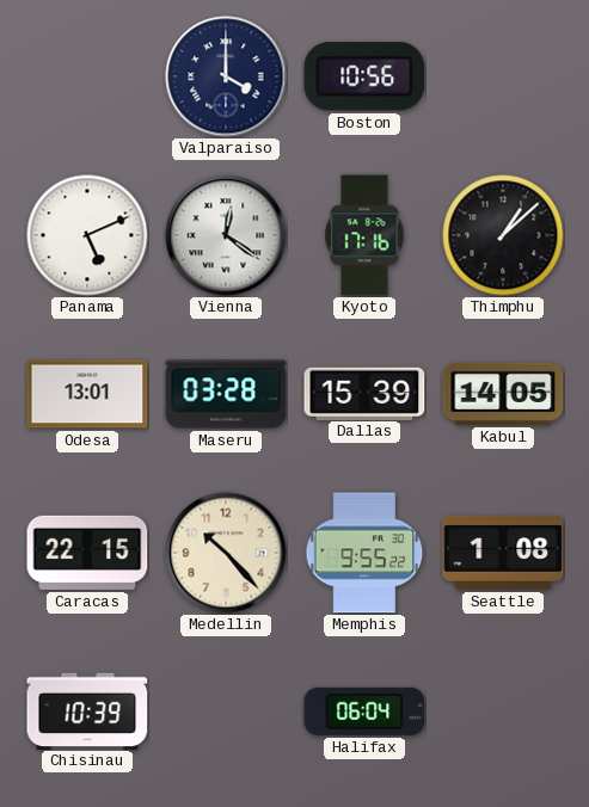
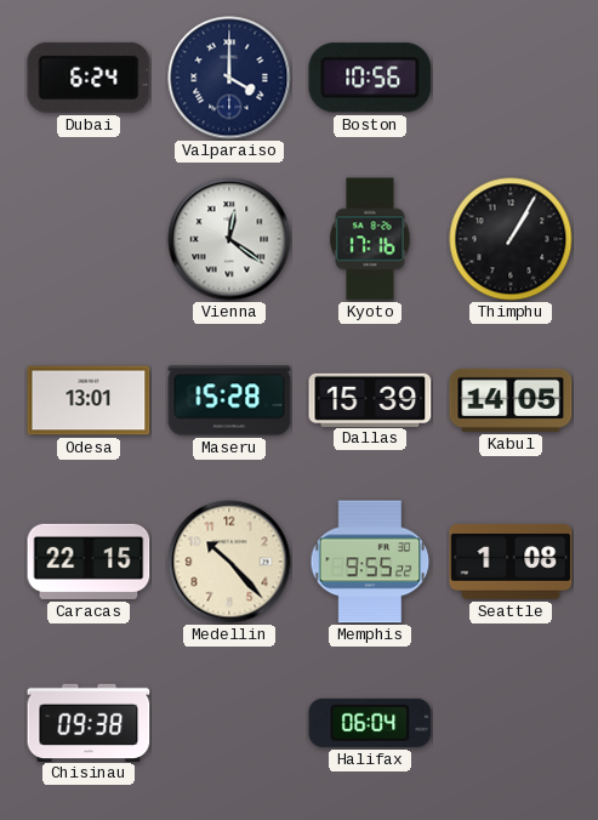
Dubai: none -> 6:24
Panama: 5:11 -> none
Thimphu: 1:08 -> 1:05
Maseru: 03:28 -> 15:28
Chisinau: 10:39 -> 09:38
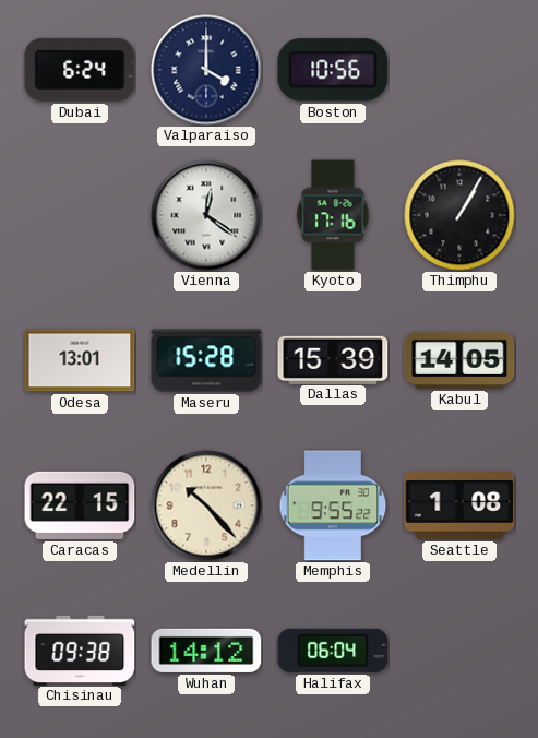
Wuhan: none -> 14:12
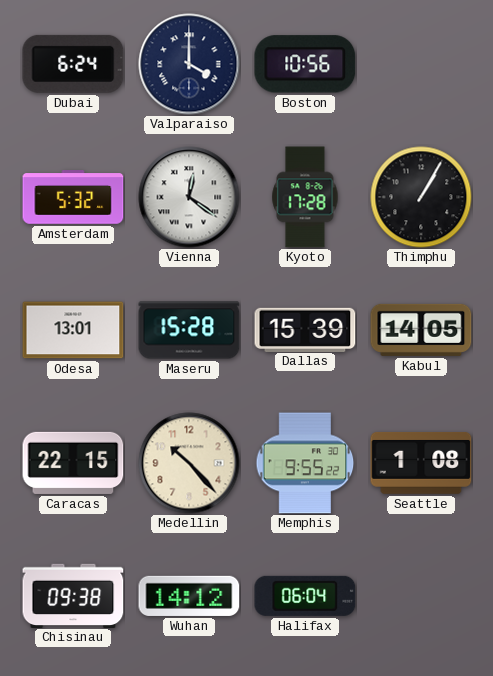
Amsterdam: none -> 5:32
Kyoto: 17:16 -> 17:28
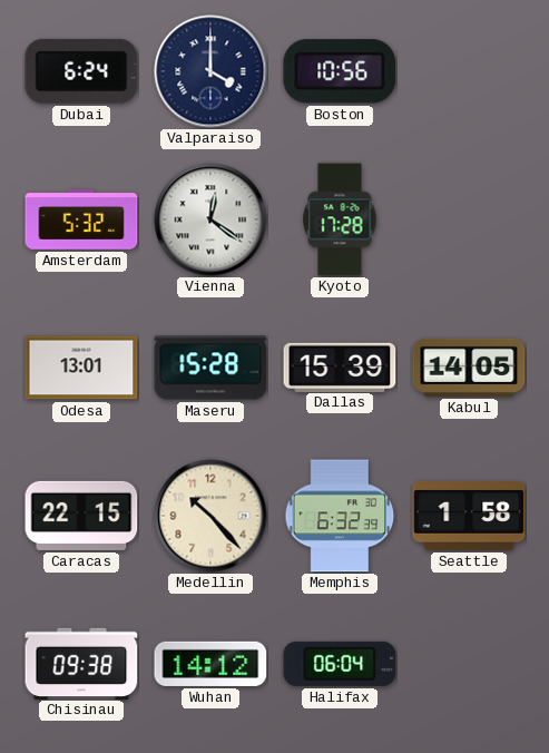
Thimphu: 1:05 -> none
Memphis: 9:55 -> 6:32
Seattle: 1:08 -> 1:58
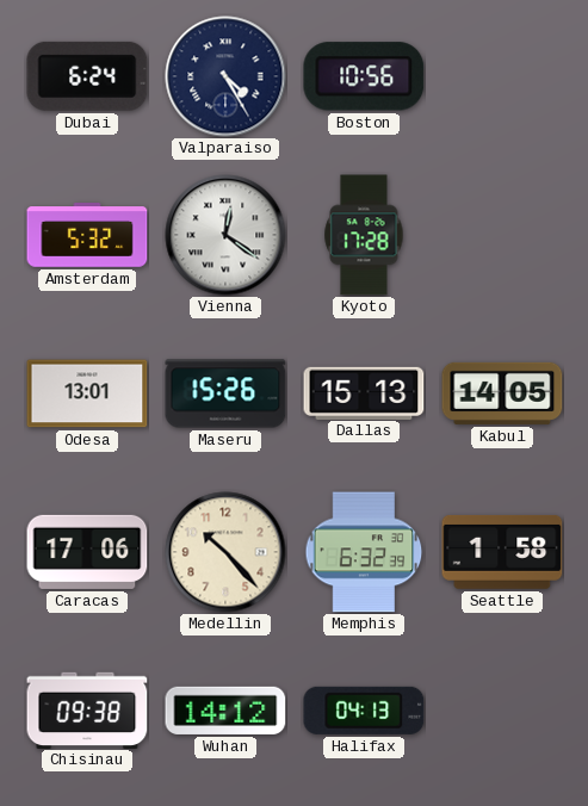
Valparaiso: 4:00 -> 4:25
Maseru: 15:28 -> 15:26
Dallas: 15:39 -> 15:13
Caracas: 22:15 -> 17:06
Halifax: 06:04 -> 04:13
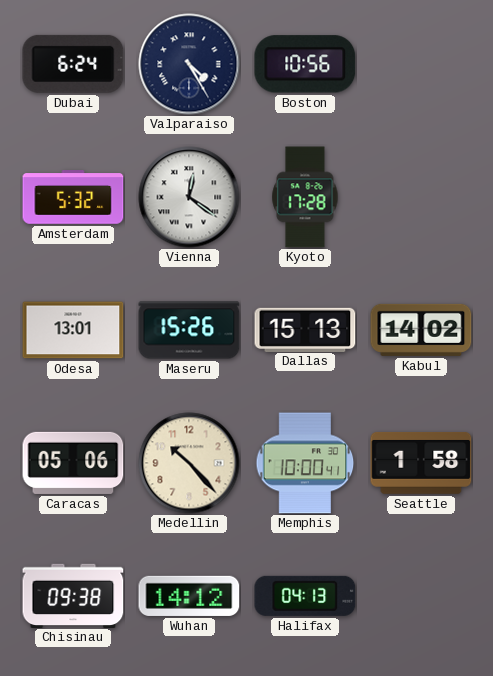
Kabul: 14:05 -> 14:02
Caracas: 17:06 -> 05:06
Memphis: 6:32 -> 10:00
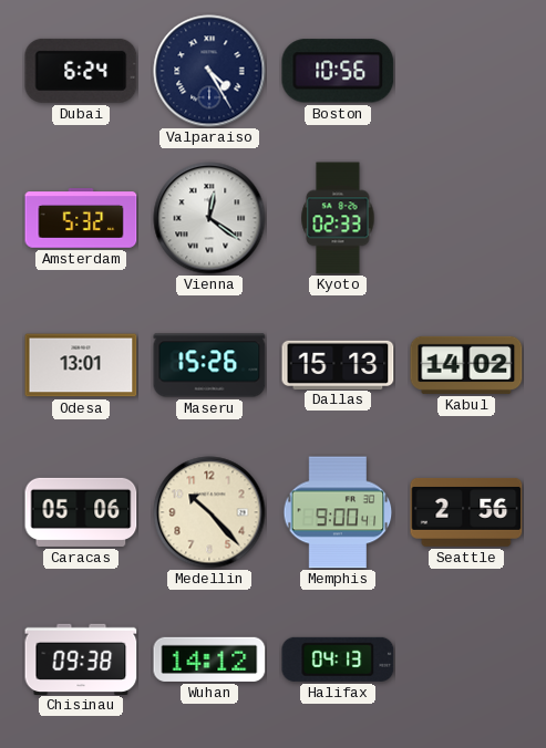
Kyoto: 17:28 -> 02:33
Memphis: 10:00 -> 9:00
Seattle: 1:58 -> 2:56
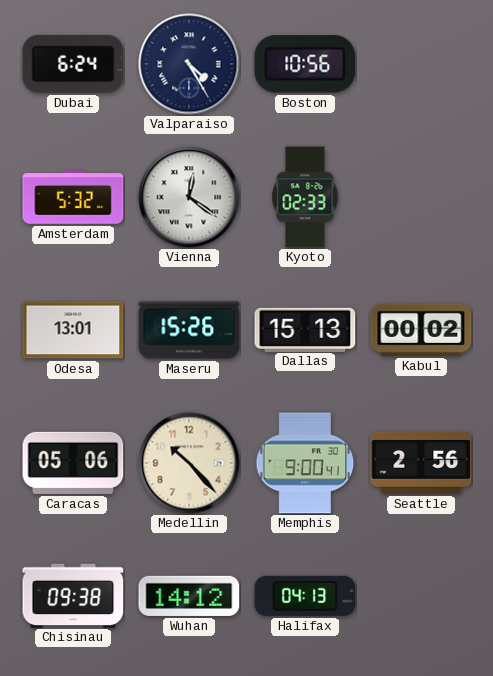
Kabul: 14:02 -> 00:02
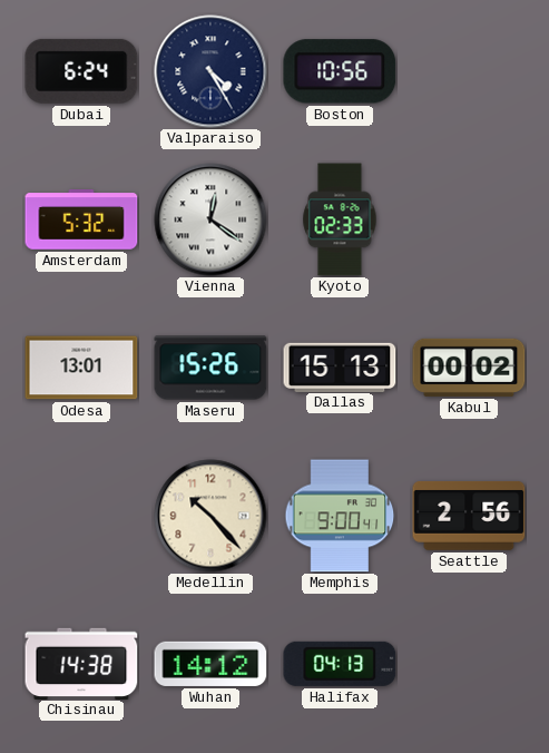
Caracas: 05:06 -> none
Chisinau: 09:38 -> 14:38
